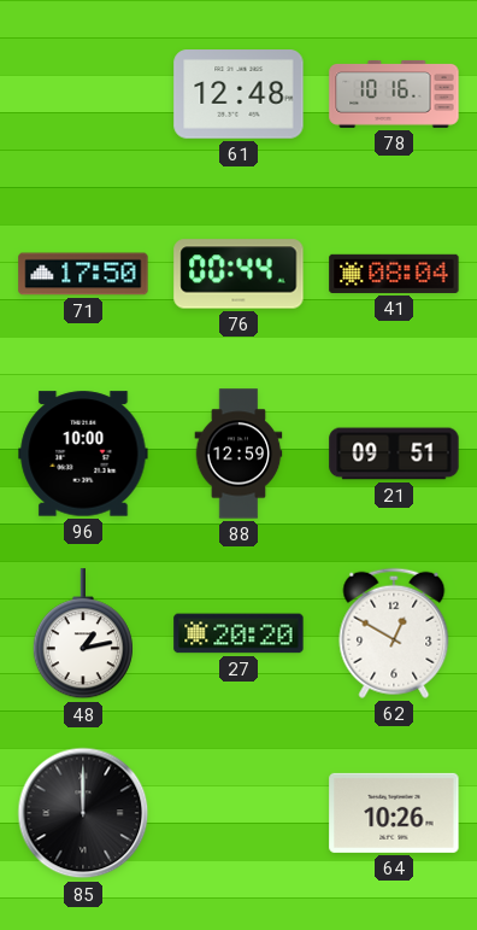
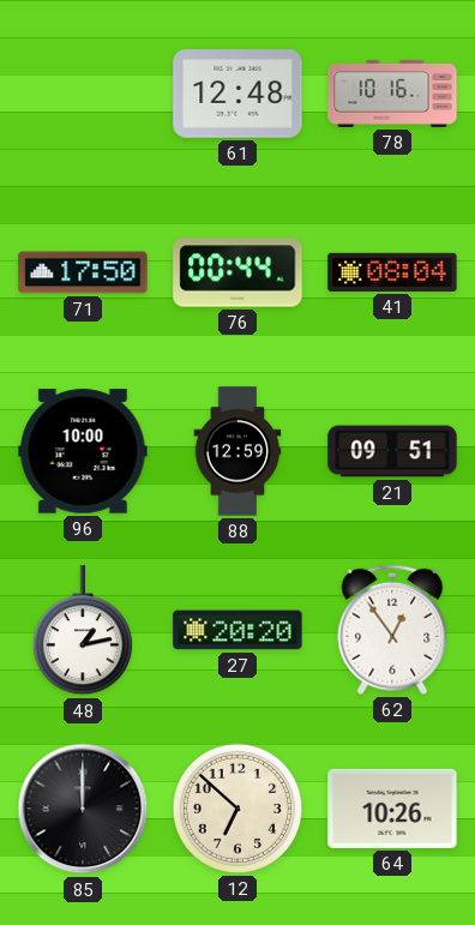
62: 12:50 -> 12:54
12: none -> 6:52
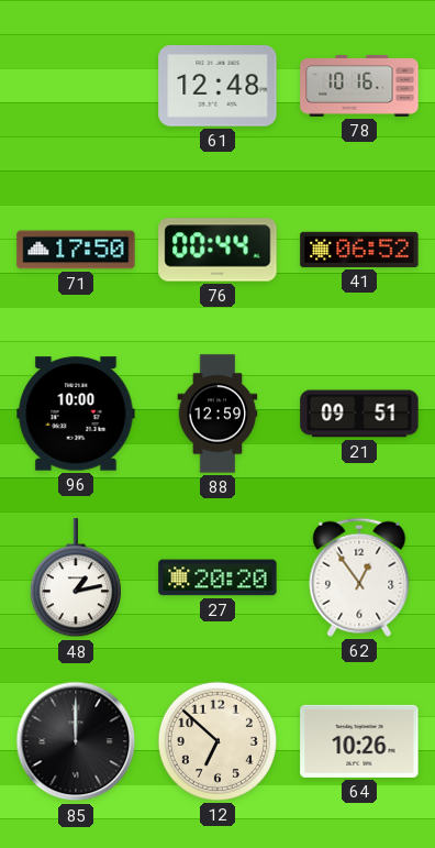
41: 08:04 -> 06:52
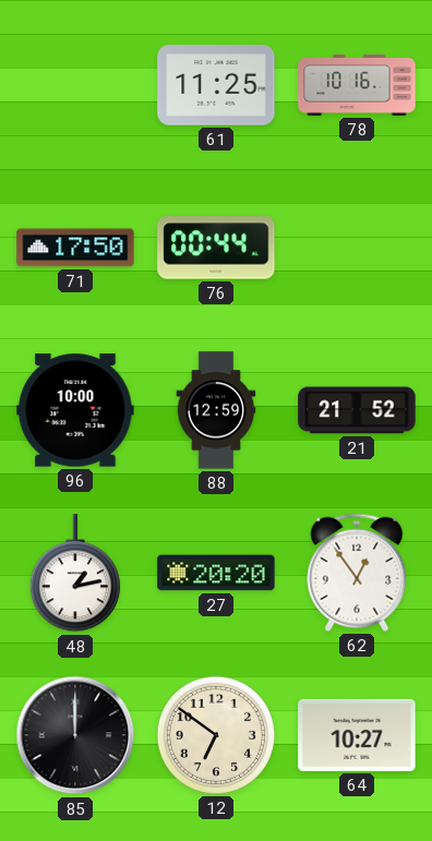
61: 12:48 -> 11:25
41: 06:52 -> none
21: 09:51 -> 21:52
12: 6:52 -> 6:51
64: 10:26 -> 10:27
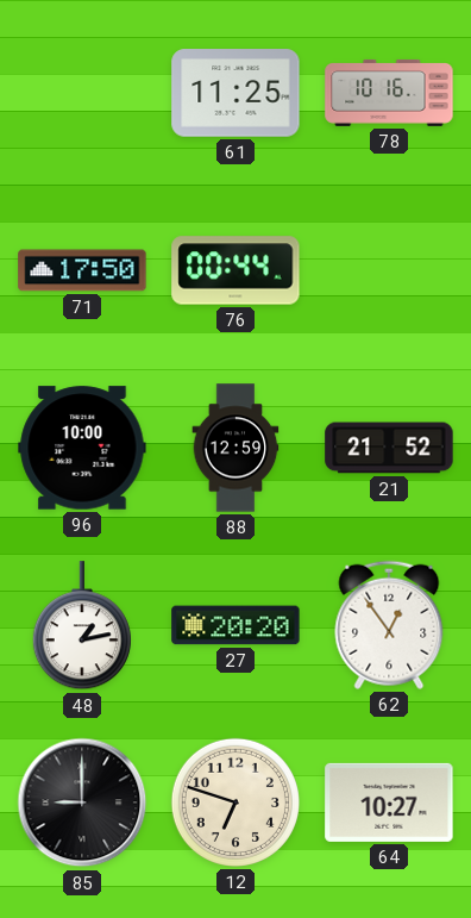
85: 12:00 -> 9:00
12: 6:51 -> 6:48
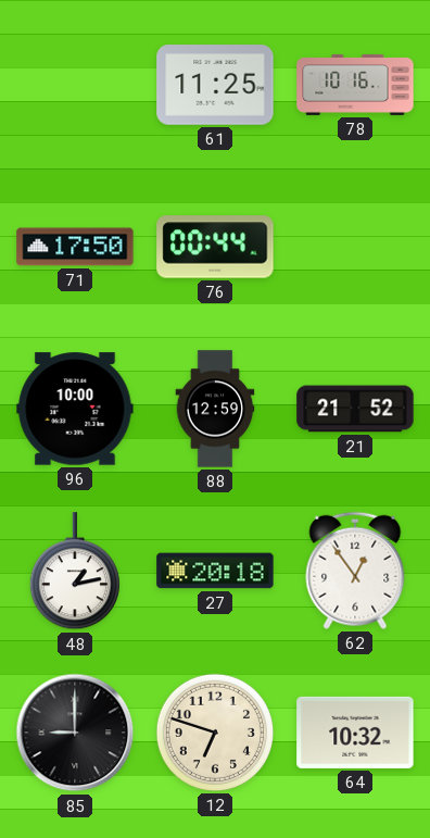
27: 20:20 -> 20:18
64: 10:27 -> 10:32
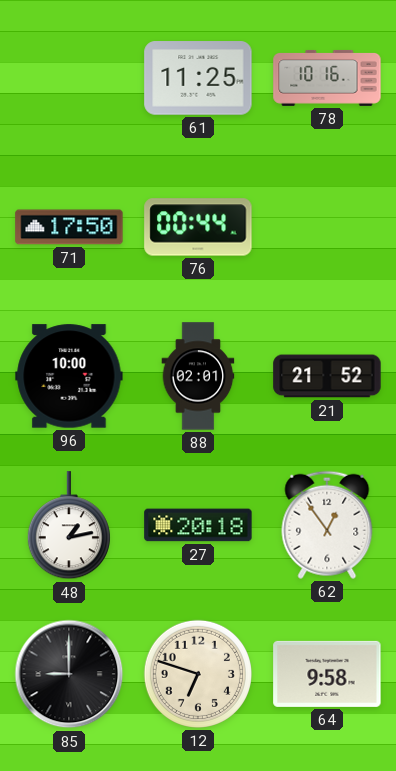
88: 12:59 -> 02:01
64: 10:32 -> 9:58
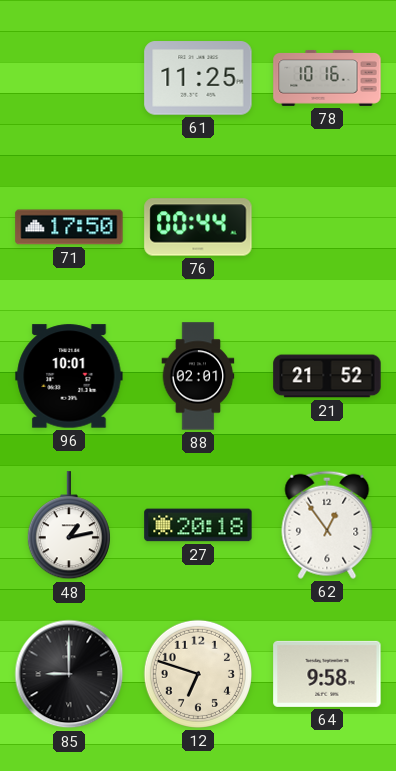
96: 10:00 -> 10:01
